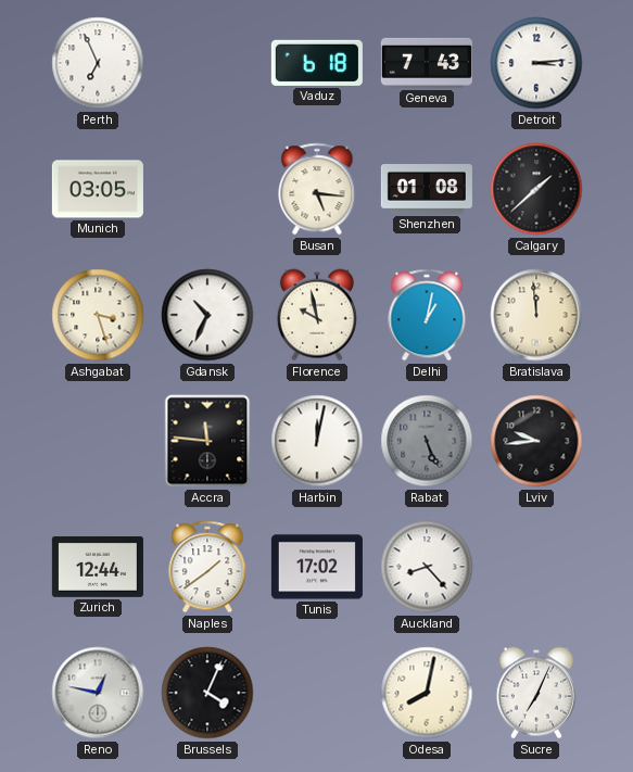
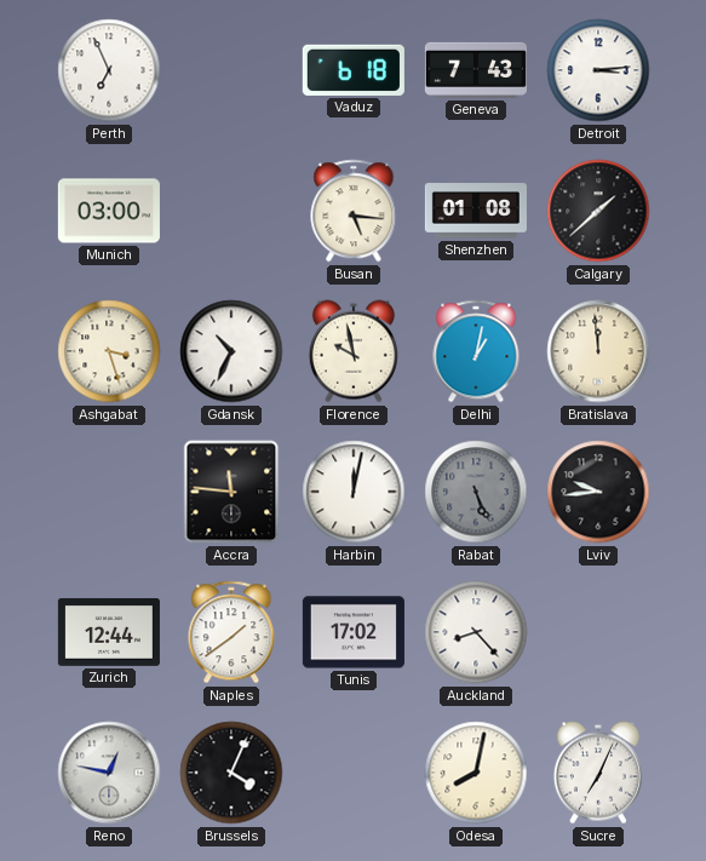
Munich: 03:05 -> 03:00
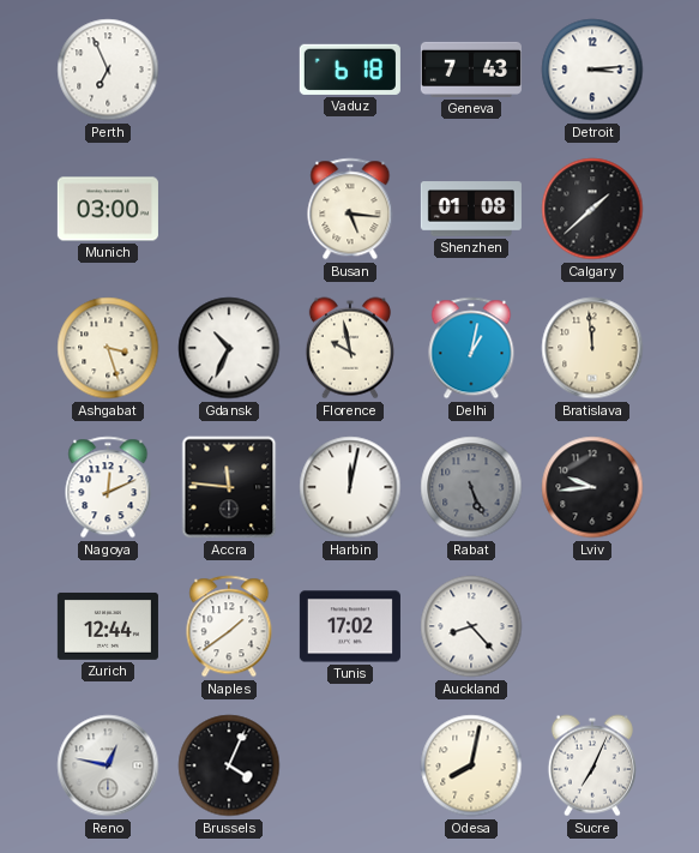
Nagoya: none -> 12:11
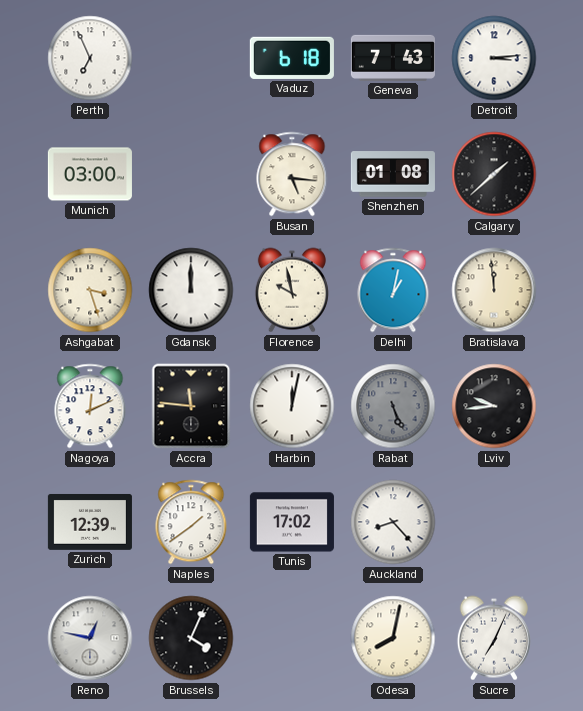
Gdansk: 10:34 -> 12:00
Zurich: 12:44 -> 12:39
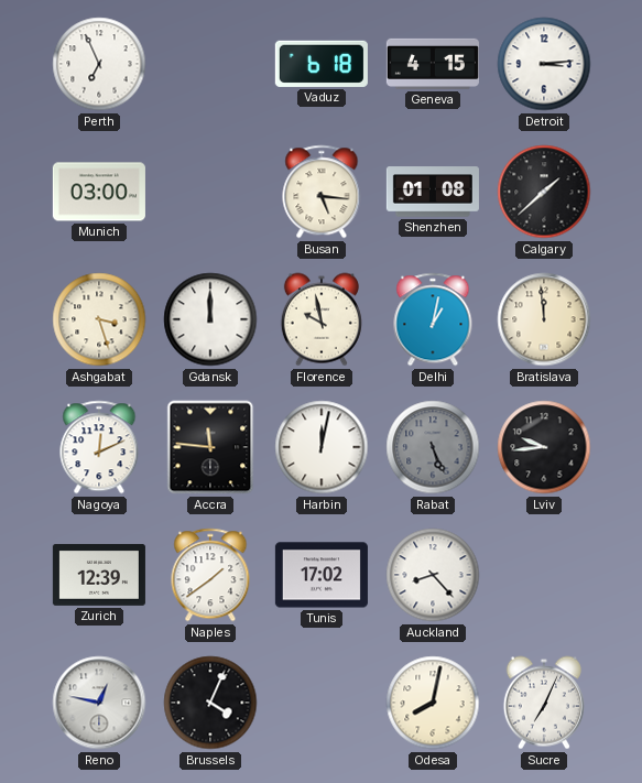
Geneva: 7:43 -> 4:15
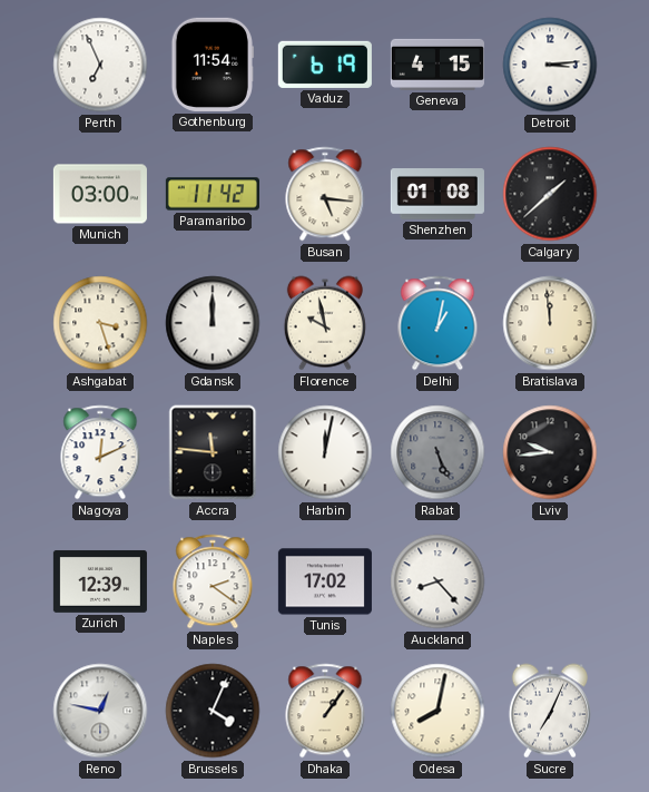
Gothenburg: none -> 11:54
Vaduz: 6:18 -> 6:19
Paramaribo: none -> 11:42
Naples: 1:39 -> 2:21
Dhaka: none -> 1:06
